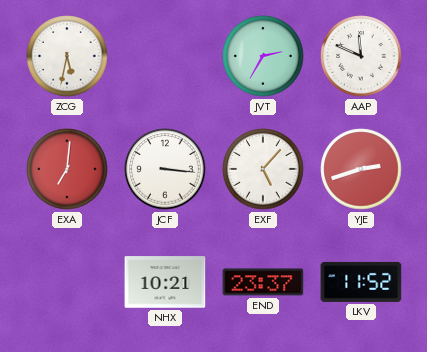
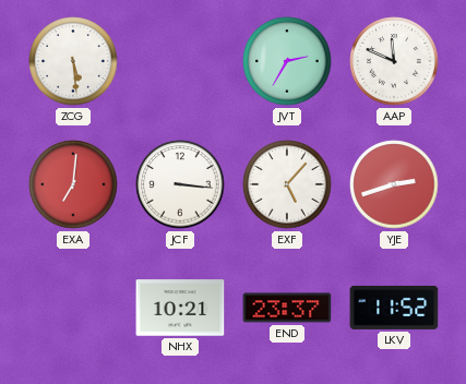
ZCG: 5:32 -> 5:29
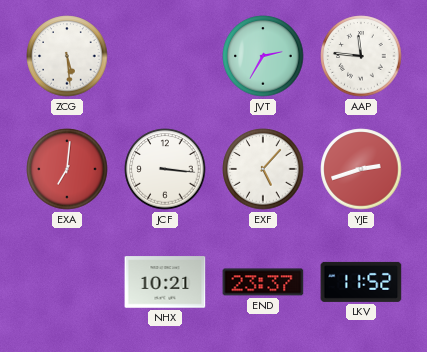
AAP: 11:49 -> 11:46
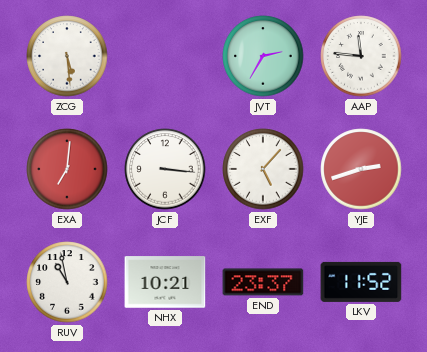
RUV: none -> 10:58
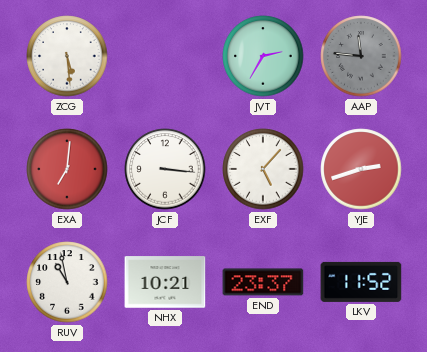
AAP dial: white -> grey
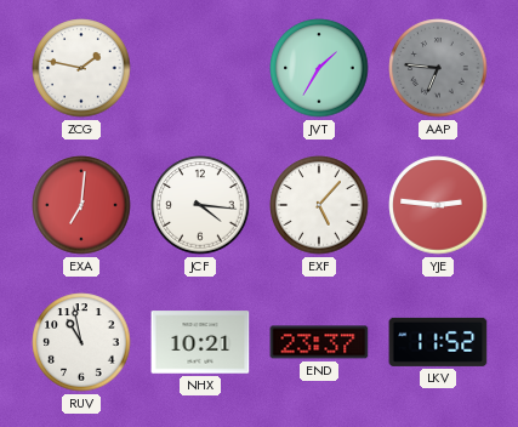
ZCG: 5:29 -> 1:47
JVT: 2:35 -> 1:35
AAP: 11:46 -> 6:46
JCF: 3:16 -> 4:16
YJE: 2:42 -> 2:46
